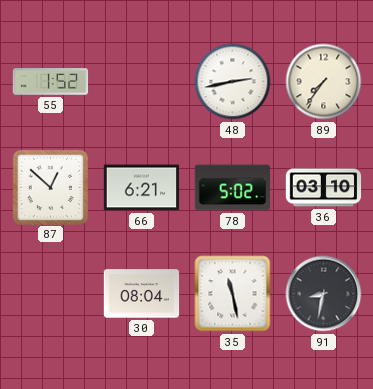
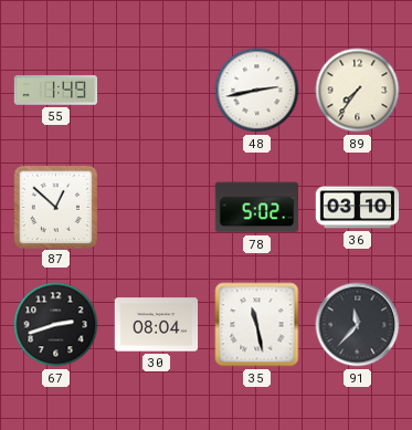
55: 1:52 -> 1:49
66: 6:21 -> none
67: none -> 2:42
91: 8:32 -> 11:37
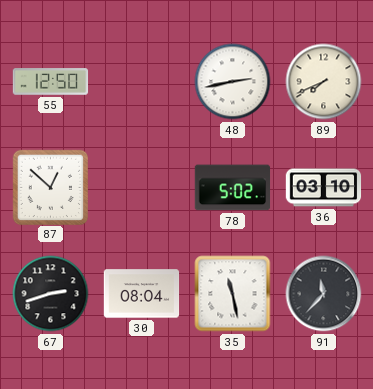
55: 1:49 -> 12:50
89: 7:36 -> 7:41
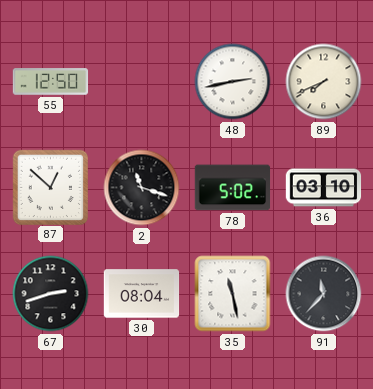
2: none -> 11:18
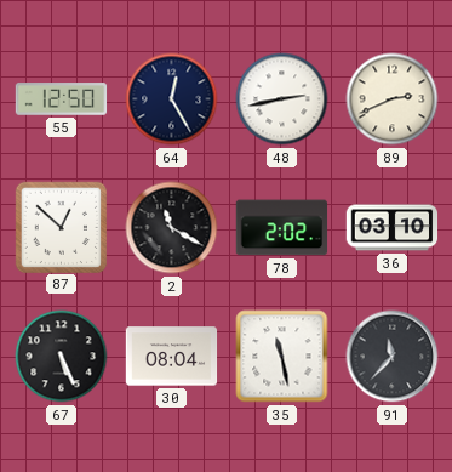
64: none -> 12:25
89: 7:41 -> 2:41
2: 11:18 -> 11:20
78: 5:02 -> 2:02
67: 2:42 -> 5:26
